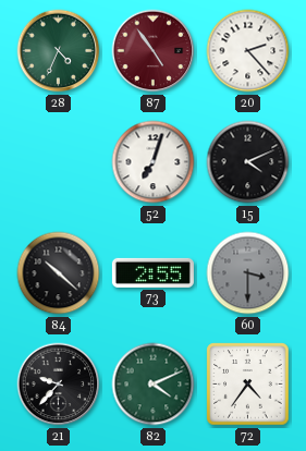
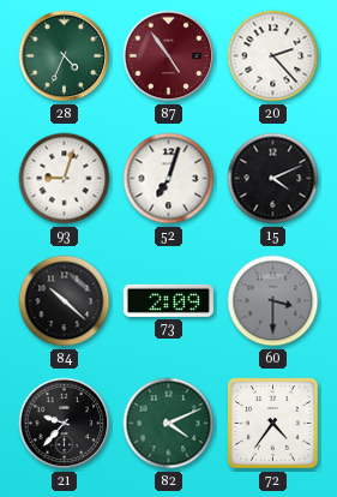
93: none -> 9:03
73: 2:55 -> 2:09
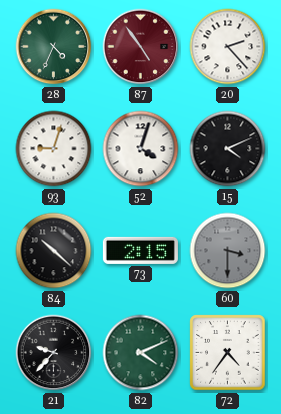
52: 7:03 -> 4:03
73: 2:09 -> 2:15
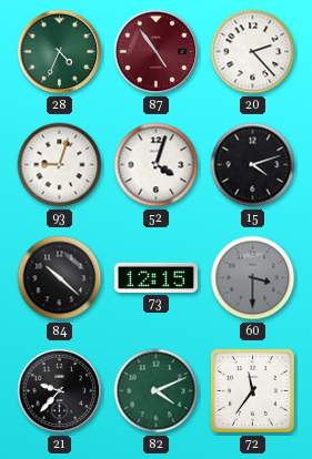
15: 4:11 -> 4:12
73: 2:15 -> 12:15
72: 4:36 -> 11:36
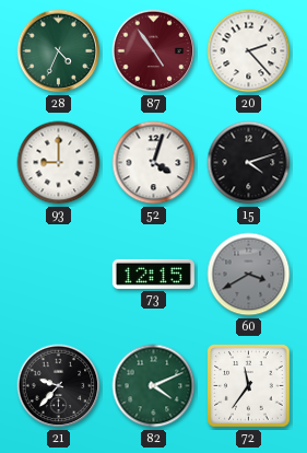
93: 9:03 -> 9:00
84: 10:22 -> none
60: 3:30 -> 3:40
